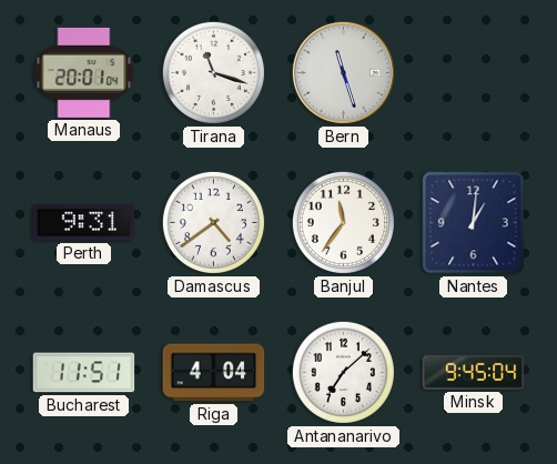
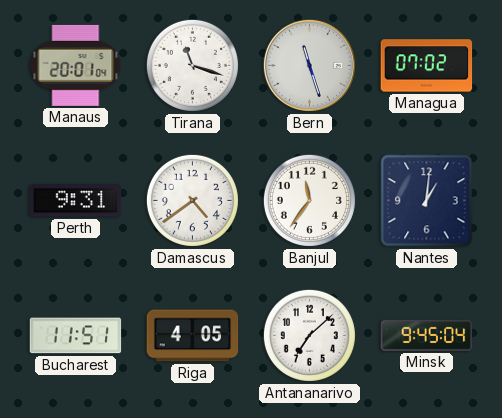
Managua: none -> 07:02
Riga: 4:04 -> 4:05
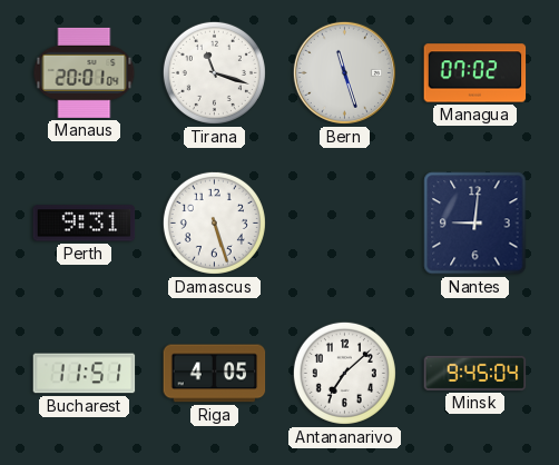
Damascus: 4:39 -> 5:27
Banjul: 11:36 -> none
Nantes: 1:01 -> 9:01
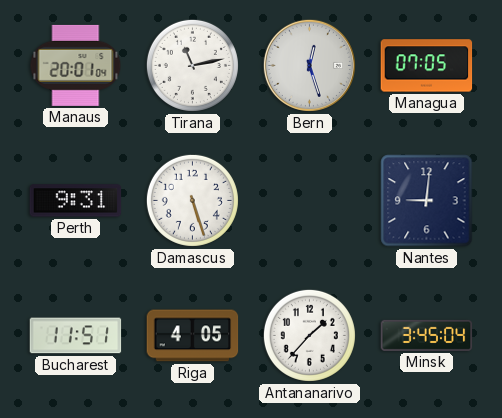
Tirana: 11:18 -> 11:13
Bern: 11:27 -> 12:27
Managua: 07:02 -> 07:05
Antananarivo: 7:08 -> 1:37
Minsk: 9:45 -> 3:45
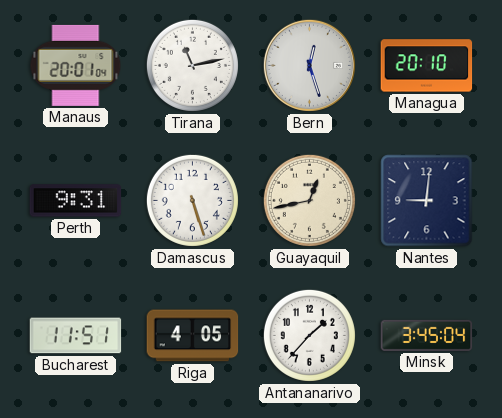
Managua: 07:05 -> 20:10
Guayaquil: none -> 12:43
